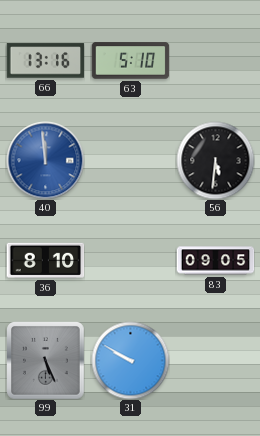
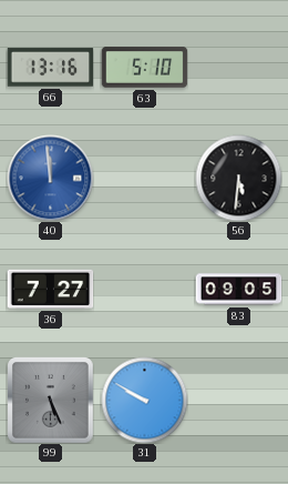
36: 8:10 -> 7:27
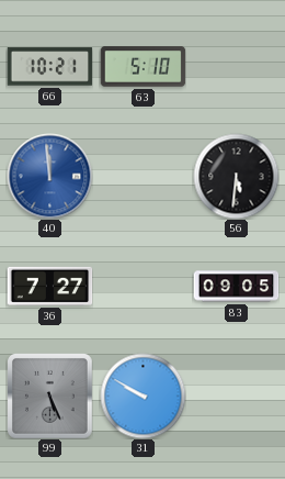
66: 13:16 -> 10:21
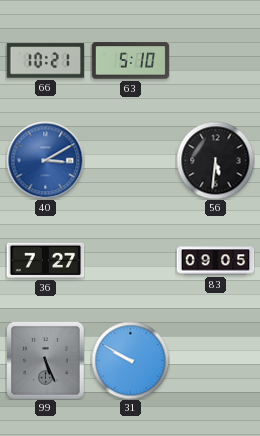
40: 11:59 -> 3:10
